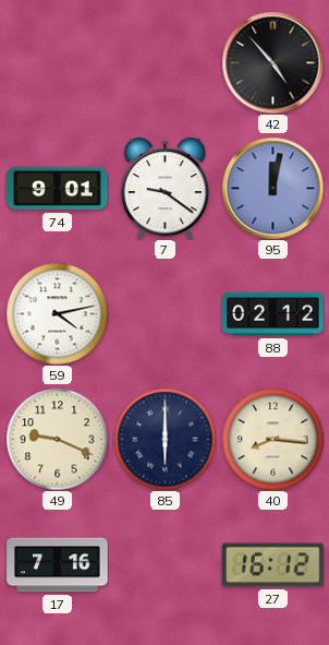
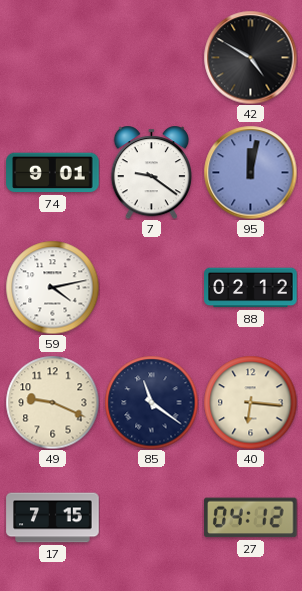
42: 4:53 -> 4:50
85: 6:00 -> 11:21
40: 8:16 -> 6:16
17: 7:16 -> 7:15
27: 16:12 -> 04:12
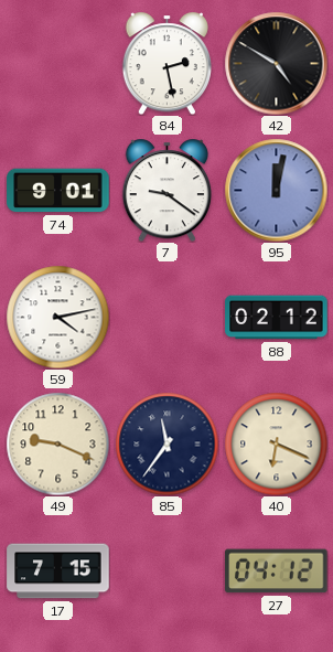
84: none -> 2:28
85: 11:21 -> 11:36
40: 6:16 -> 6:19
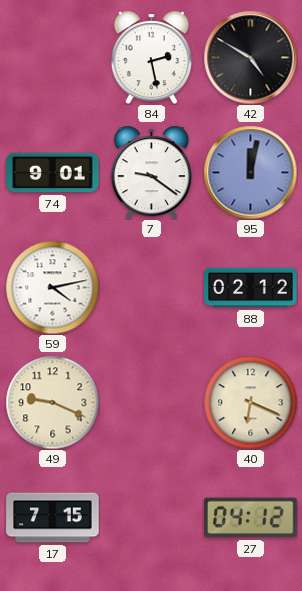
85: 11:36 -> none
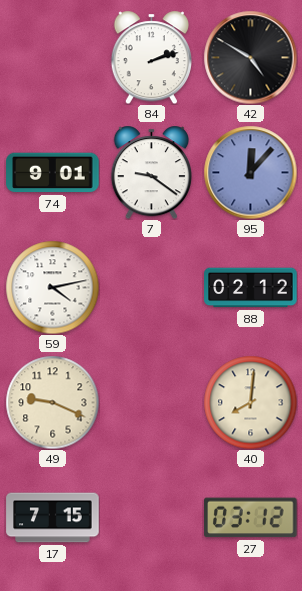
84: 2:28 -> 2:12
95: 12:02 -> 12:07
40: 6:19 -> 8:01
27: 04:12 -> 03:12
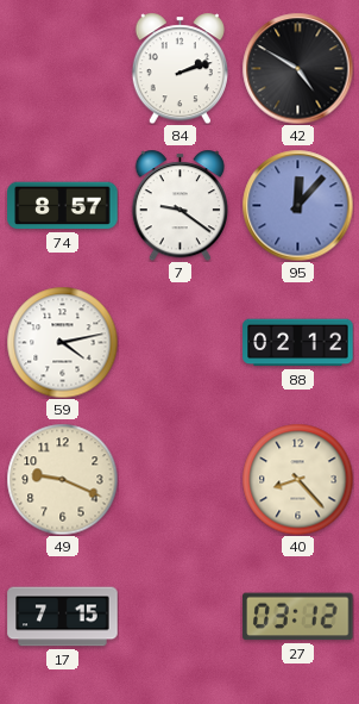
74: 9:01 -> 8:57
40: 8:01 -> 8:23
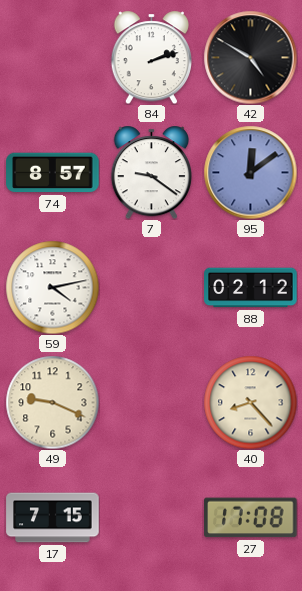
95: 12:07 -> 12:09
27: 03:12 -> 17:08
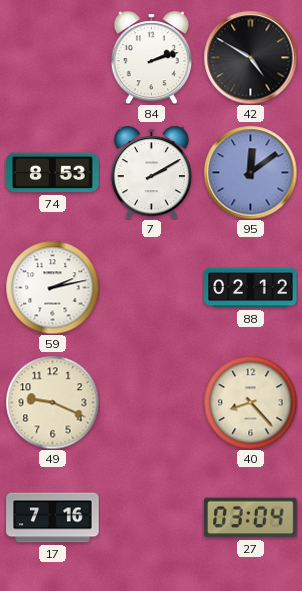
74: 8:57 -> 8:53
7: 9:21 -> 2:10
59: 4:13 -> 2:13
17: 7:15 -> 7:16
27: 17:08 -> 03:04
